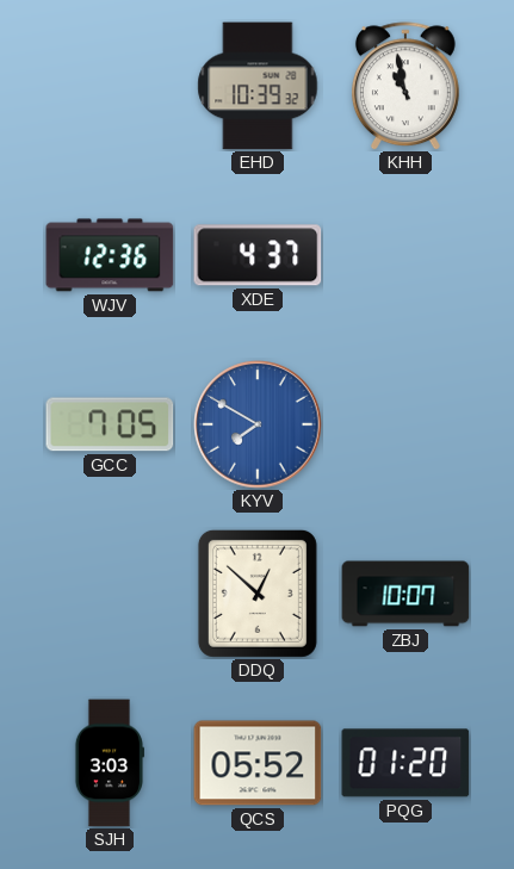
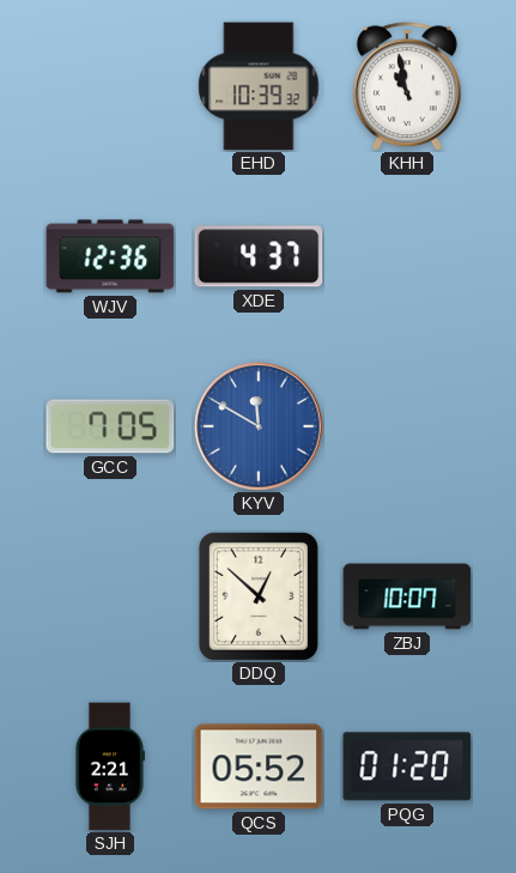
KYV: 7:50 -> 11:50
SJH: 3:03 -> 2:21
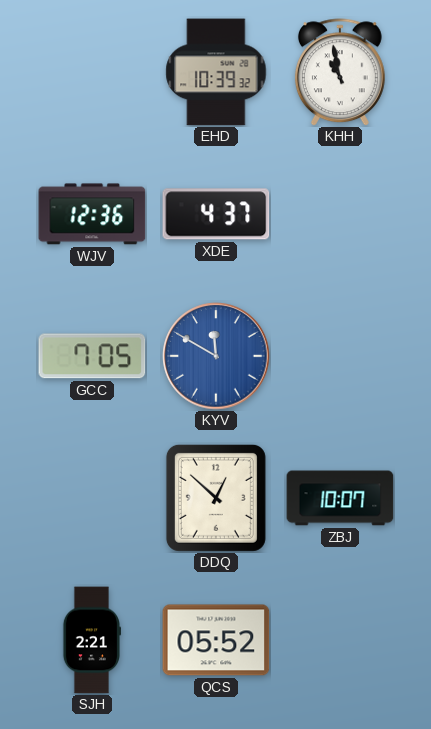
PQG: 01:20 -> none
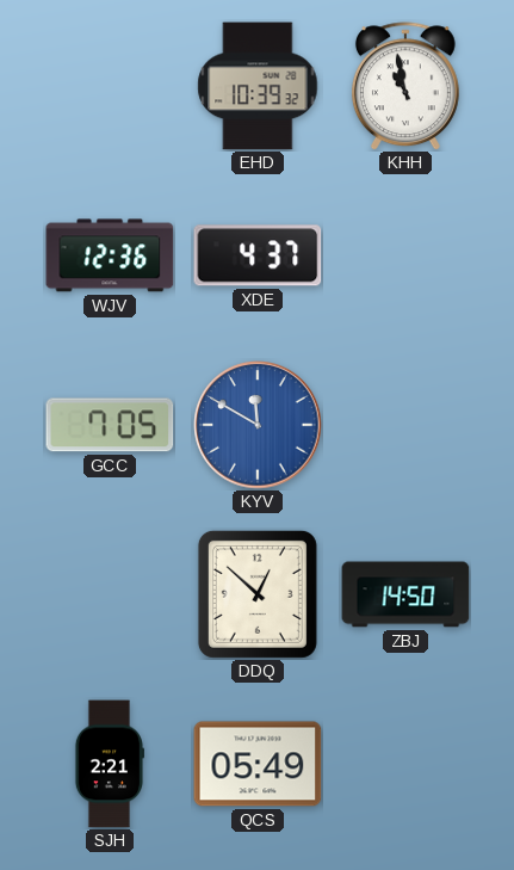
ZBJ: 10:07 -> 14:50
QCS: 05:52 -> 05:49
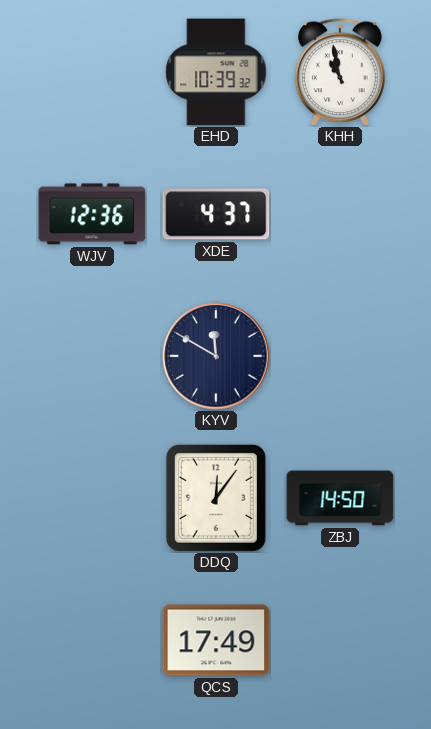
GCC: 7:05 -> none
KYV dial: blue -> navy
DDQ: 12:52 -> 12:06
SJH: 2:21 -> none
QCS: 05:49 -> 17:49
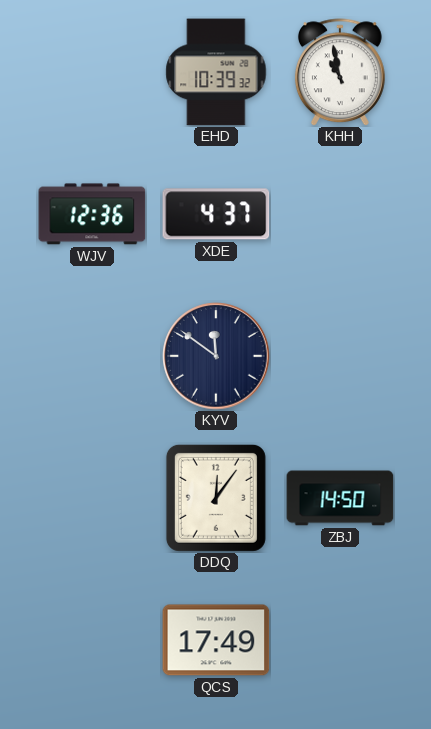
KYV: 11:50 -> 11:51
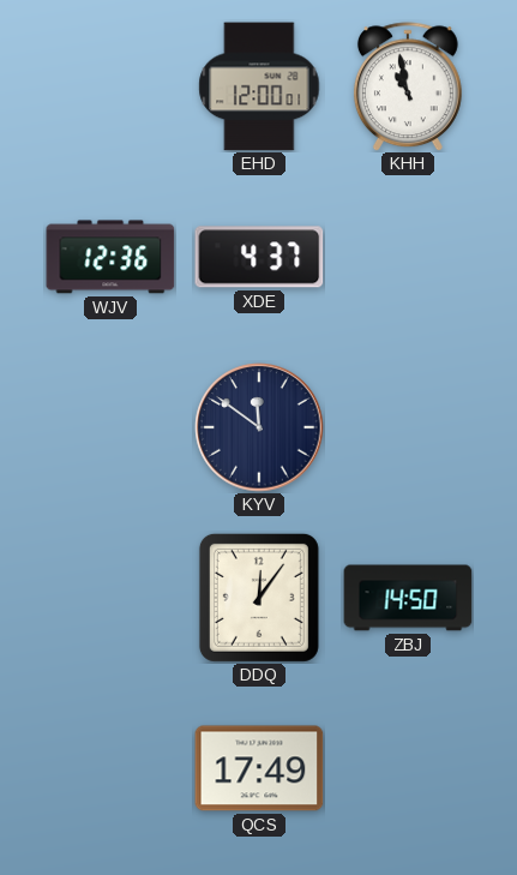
EHD: 10:39 -> 12:00
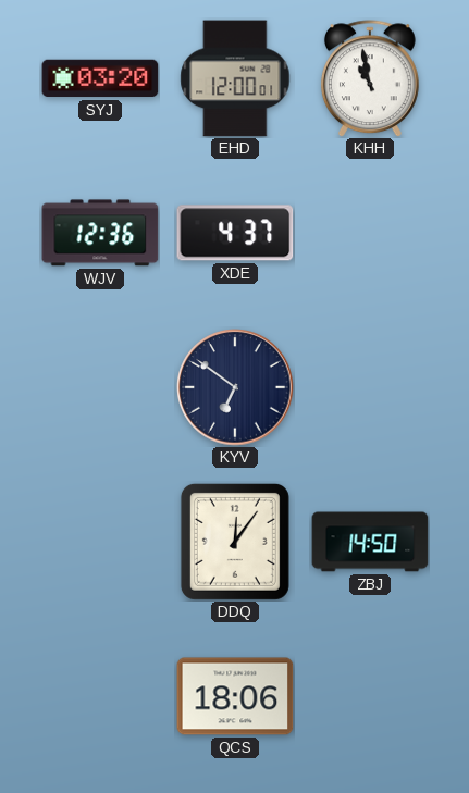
SYJ: none -> 03:20
KYV: 11:51 -> 6:51
QCS: 17:49 -> 18:06
